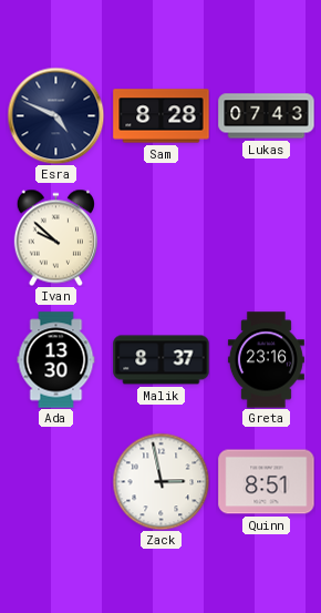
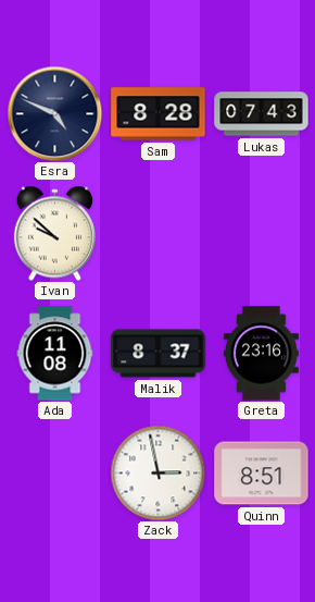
Ada: 13:30 -> 11:08
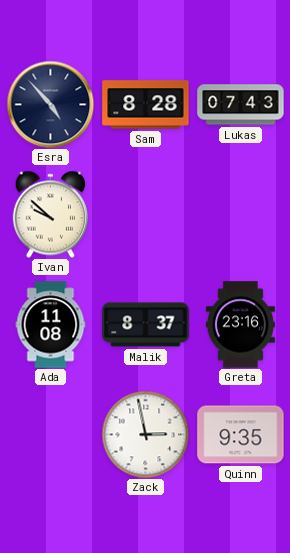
Esra: 4:49 -> 4:53
Quinn: 8:51 -> 9:35
